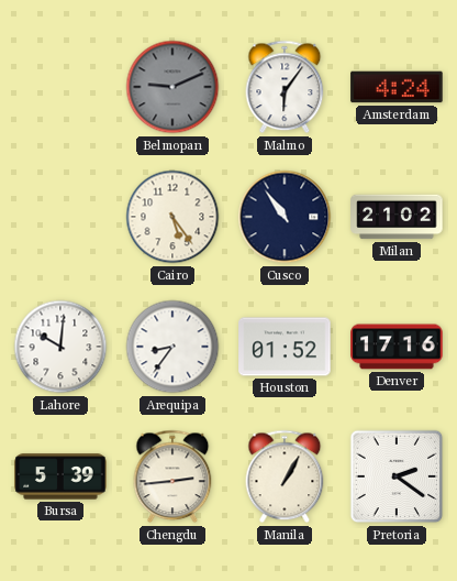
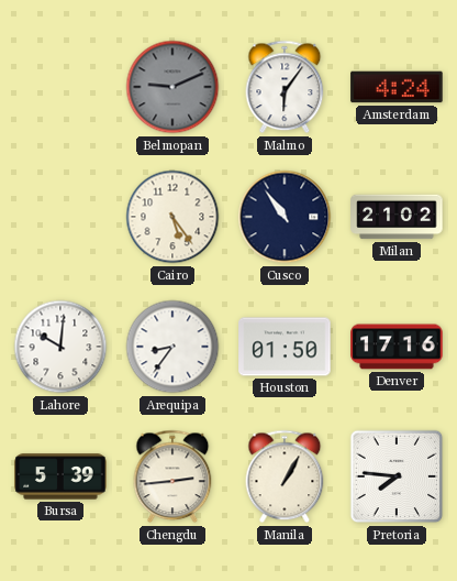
Houston: 01:52 -> 01:50
Pretoria: 2:21 -> 7:46
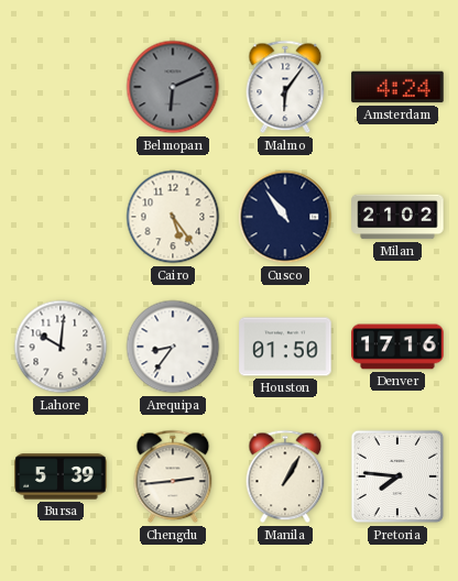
Belmopan: 9:11 -> 6:11
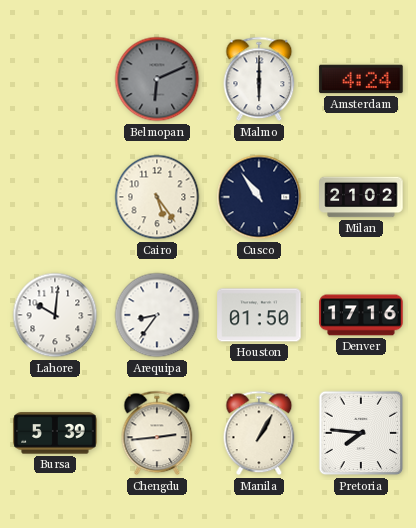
Malmo: 6:06 -> 6:00
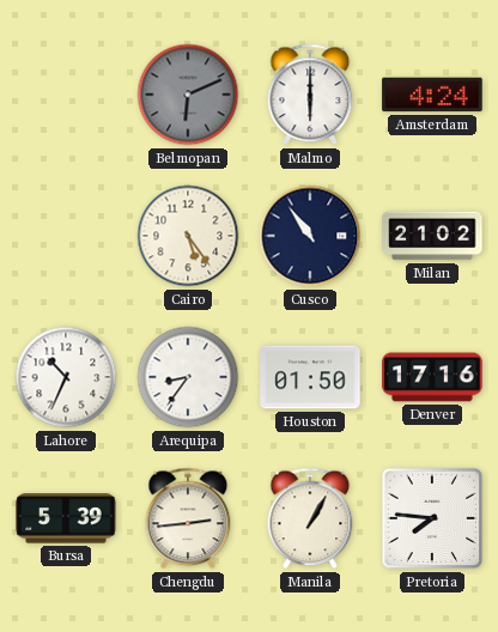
Lahore: 10:01 -> 10:34
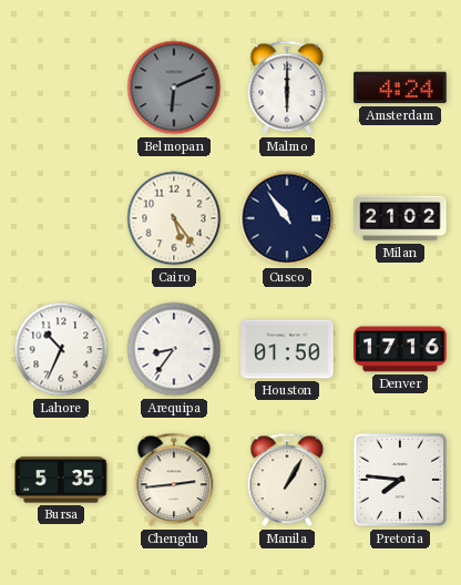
Bursa: 5:39 -> 5:35
